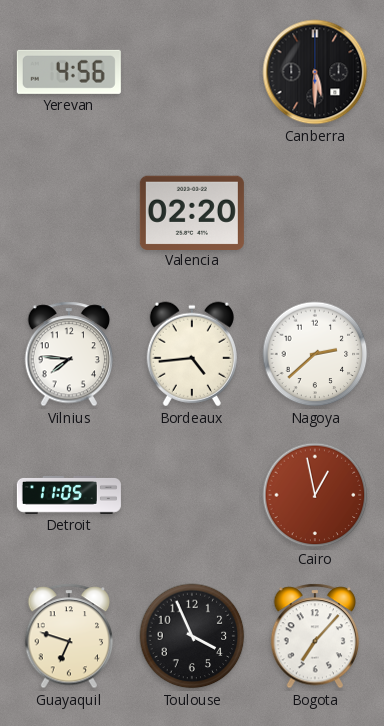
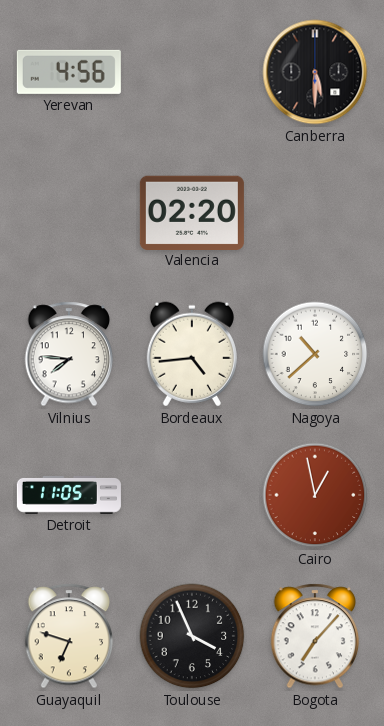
Nagoya: 2:38 -> 10:38
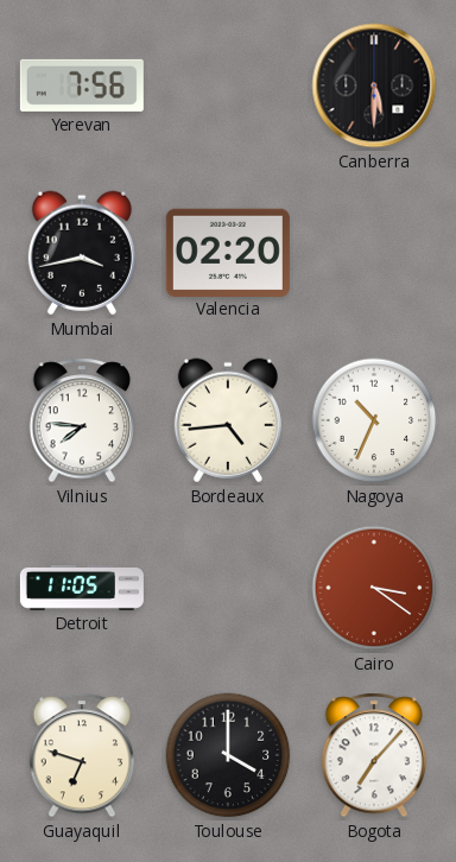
Yerevan: 4:56 -> 7:56
Mumbai: none -> 3:43
Nagoya: 10:38 -> 10:34
Cairo: 12:58 -> 3:21
Toulouse: 3:56 -> 4:00
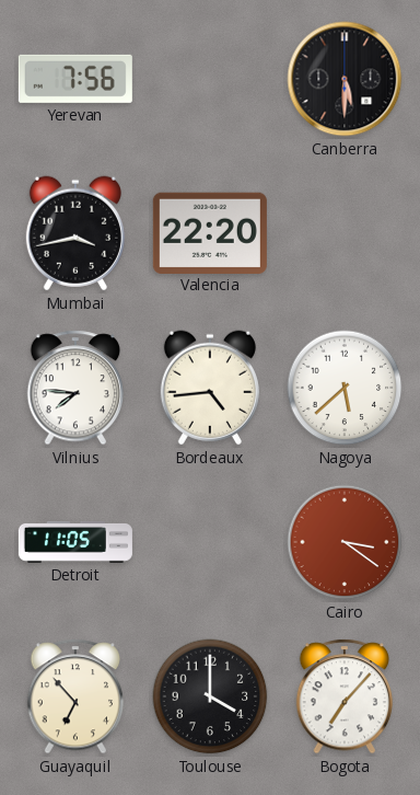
Valencia: 02:20 -> 22:20
Nagoya: 10:34 -> 5:38
Guayaquil: 6:48 -> 6:53
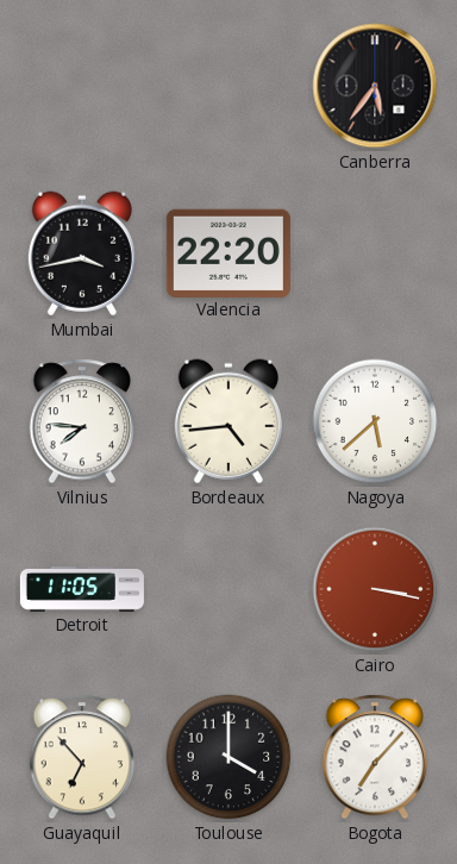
Yerevan: 7:56 -> none
Canberra: 5:30 -> 5:36
Cairo: 3:21 -> 3:17
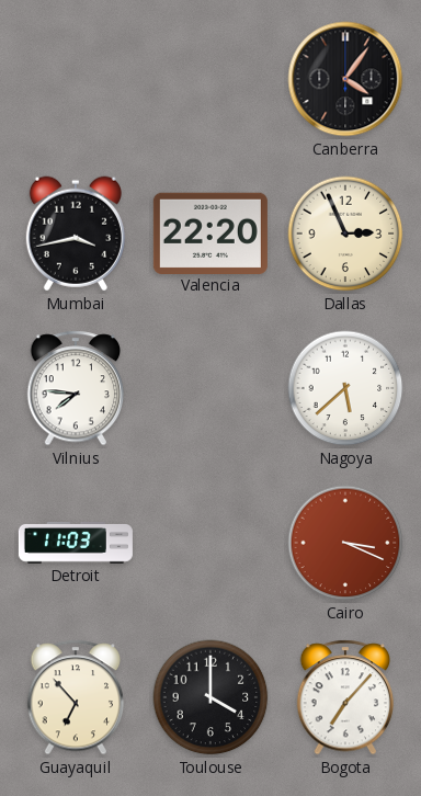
Canberra: 5:36 -> 4:06
Dallas: none -> 2:56
Bordeaux: 4:44 -> none
Detroit: 11:05 -> 11:03
Cairo: 3:17 -> 3:19
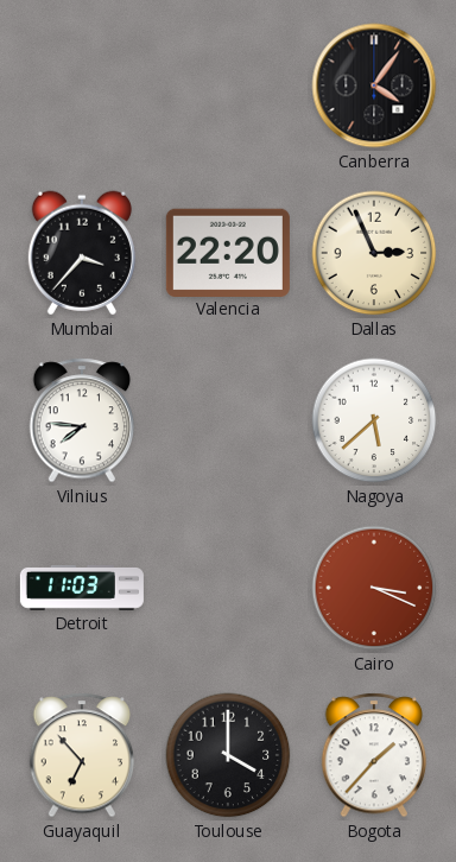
Mumbai: 3:43 -> 3:37
Bogota: 7:07 -> 1:37
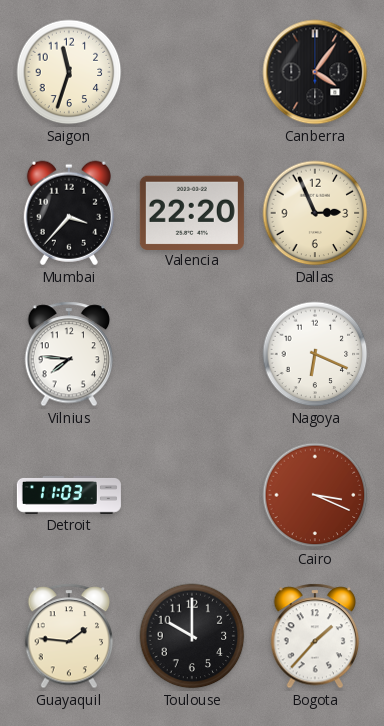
Saigon: none -> 11:33
Nagoya: 5:38 -> 6:19
Guayaquil: 6:53 -> 1:46
Toulouse: 4:00 -> 10:00
